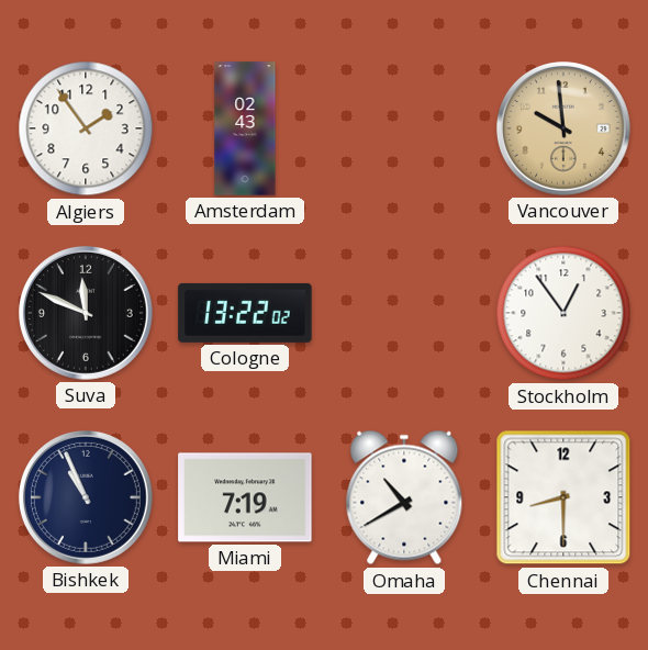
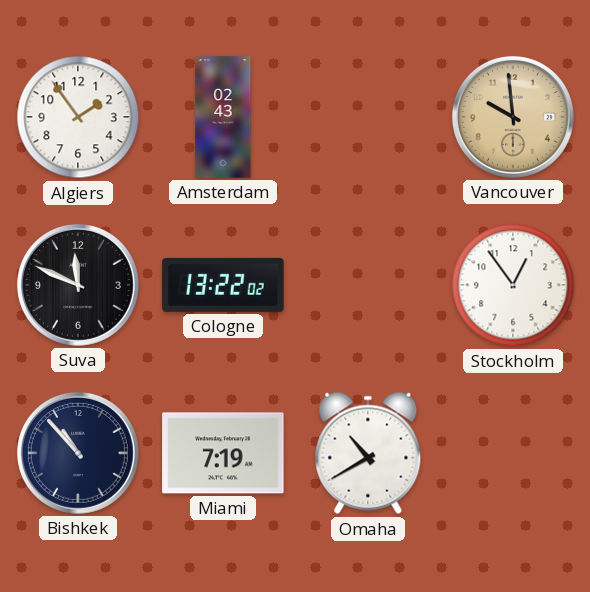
Bishkek: 10:56 -> 10:53
Chennai: 8:30 -> none
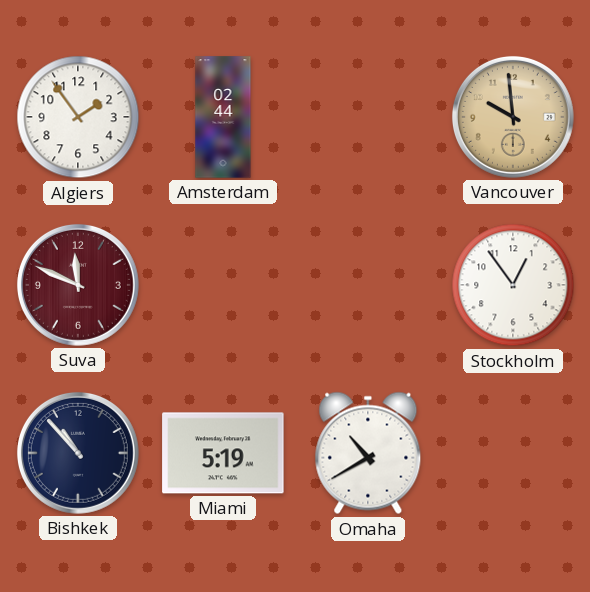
Amsterdam: 02:43 -> 02:44
Suva dial: black -> burgundy
Cologne: 13:22 -> none
Miami: 7:19 -> 5:19
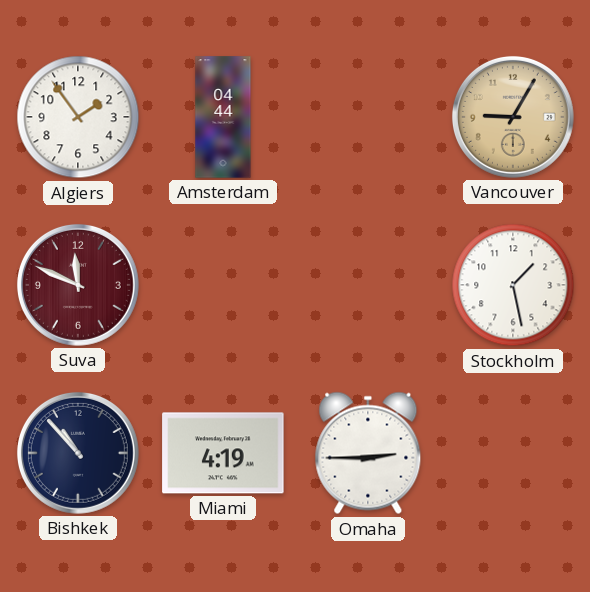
Amsterdam: 02:44 -> 04:44
Vancouver: 9:59 -> 9:05
Stockholm: 12:54 -> 1:28
Miami: 5:19 -> 4:19
Omaha: 10:40 -> 2:45
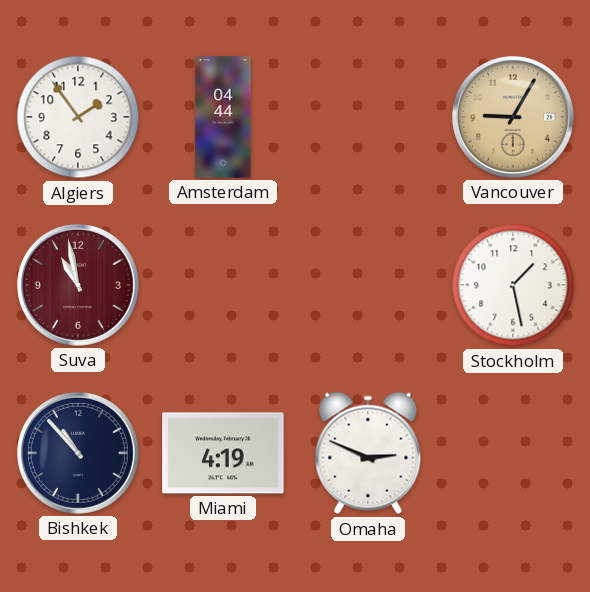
Suva: 11:49 -> 10:58
Omaha: 2:45 -> 2:49
